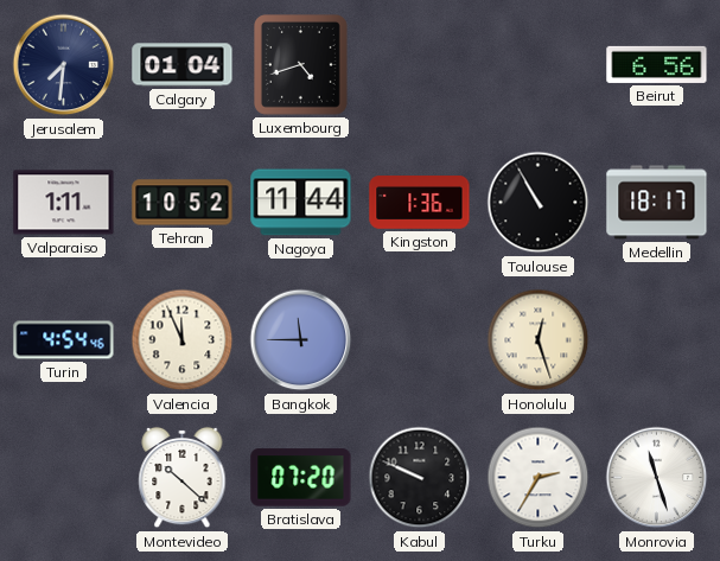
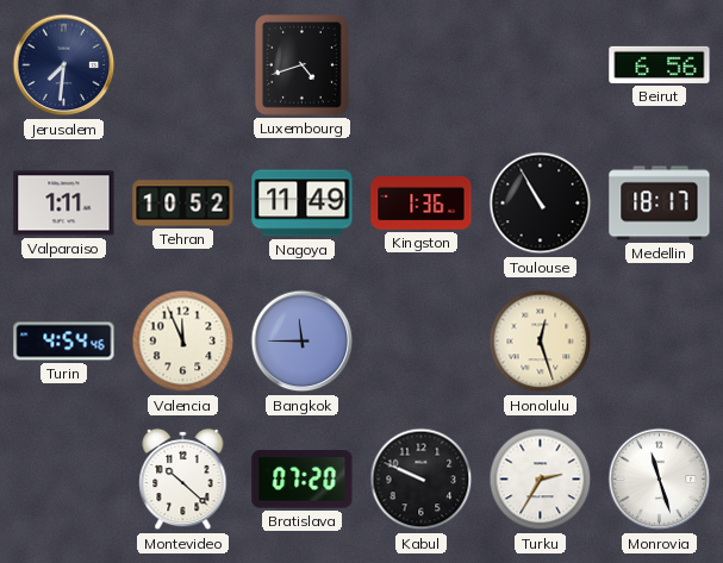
Calgary: 01:04 -> none
Nagoya: 11:44 -> 11:49
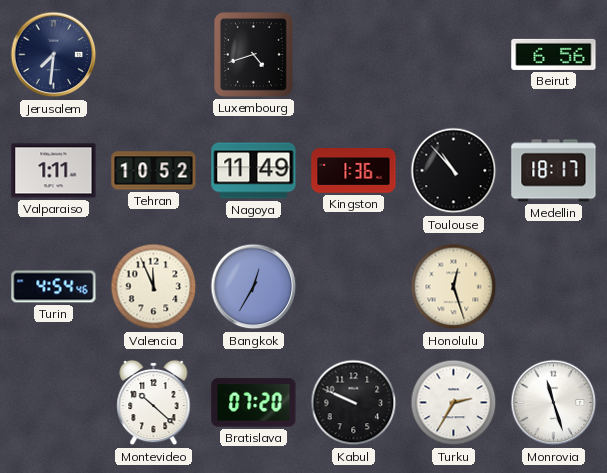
Toulouse: 10:55 -> 10:53
Bangkok: 11:45 -> 12:35
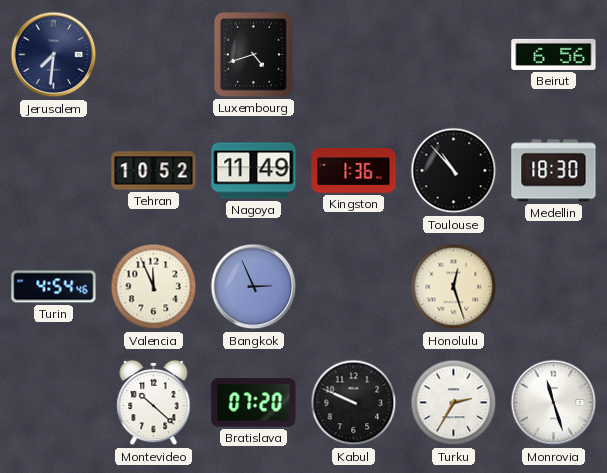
Valparaiso: 1:11 -> none
Medellin: 18:17 -> 18:30
Bangkok: 12:35 -> 2:56
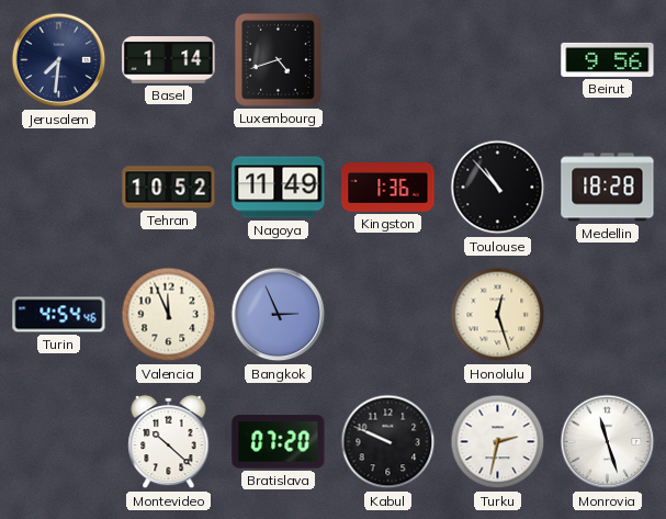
Basel: none -> 1:14
Beirut: 6:56 -> 9:56
Medellin: 18:30 -> 18:28
Turku: 2:35 -> 2:32
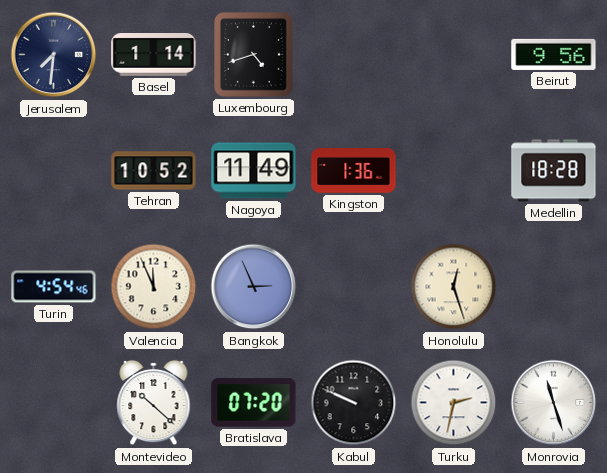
Toulouse: 10:53 -> none
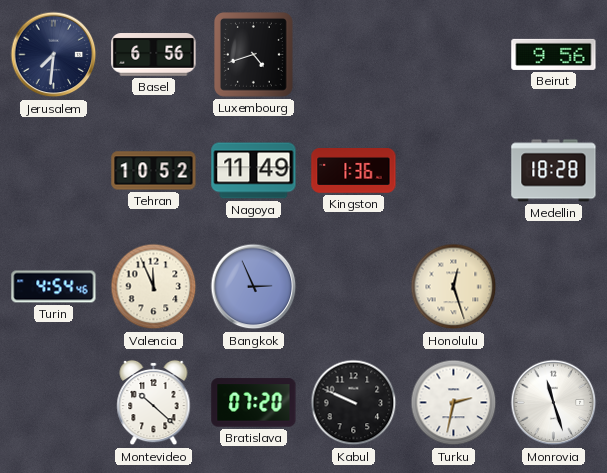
Basel: 1:14 -> 6:56
